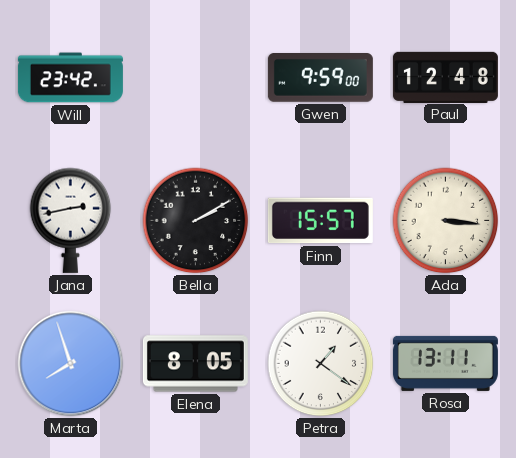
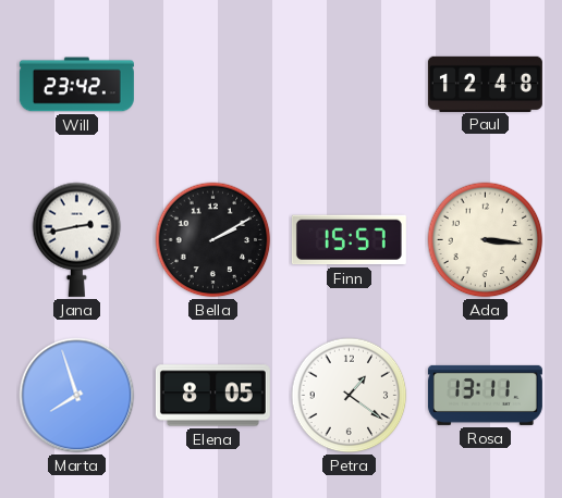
Gwen: 9:59 -> none
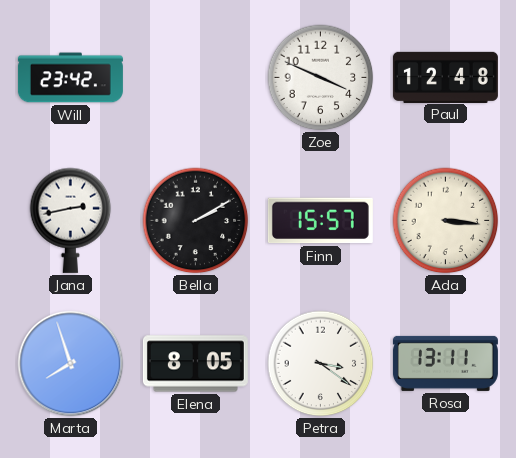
Zoe: none -> 3:49
Petra: 1:21 -> 3:21
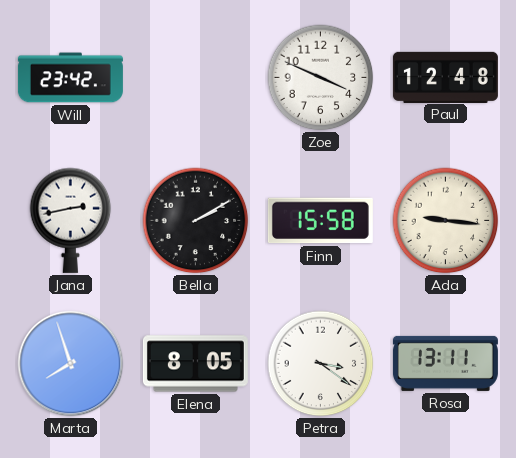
Finn: 15:57 -> 15:58
Ada: 3:16 -> 9:16
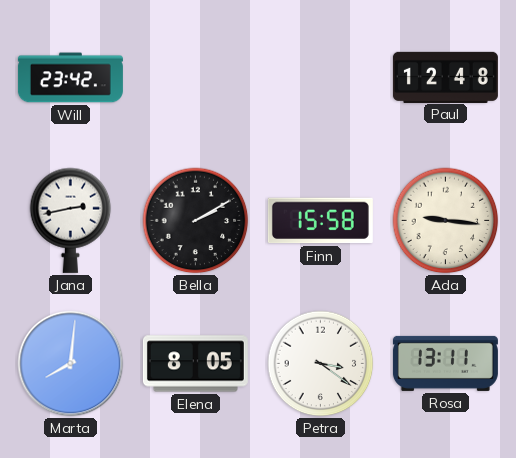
Zoe: 3:49 -> none
Marta: 7:57 -> 8:01
